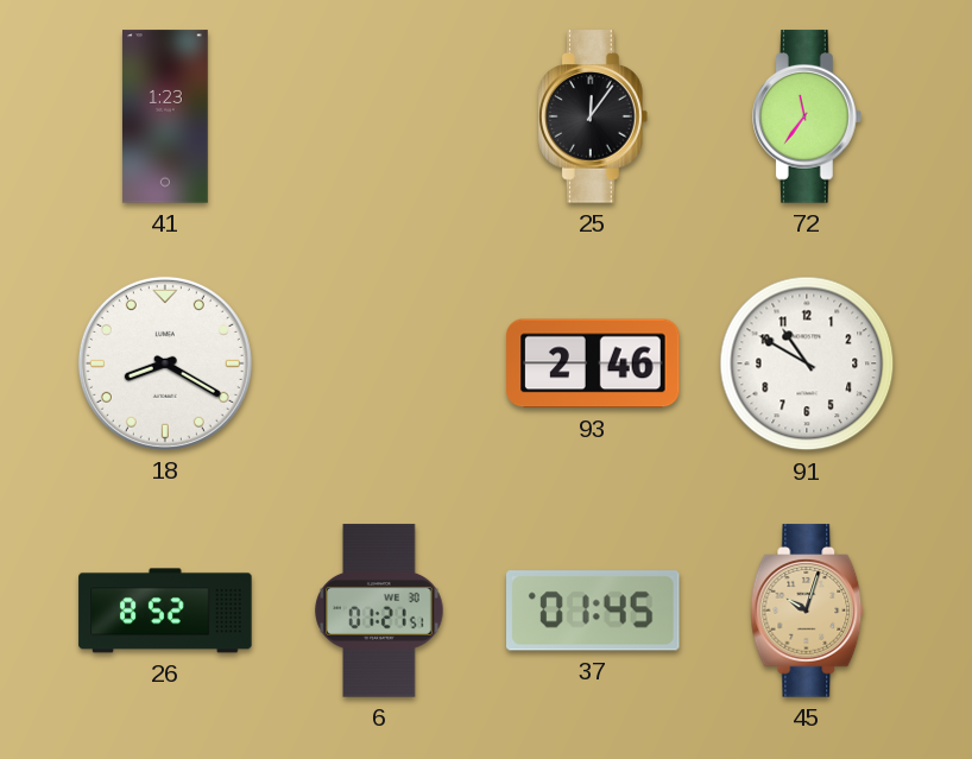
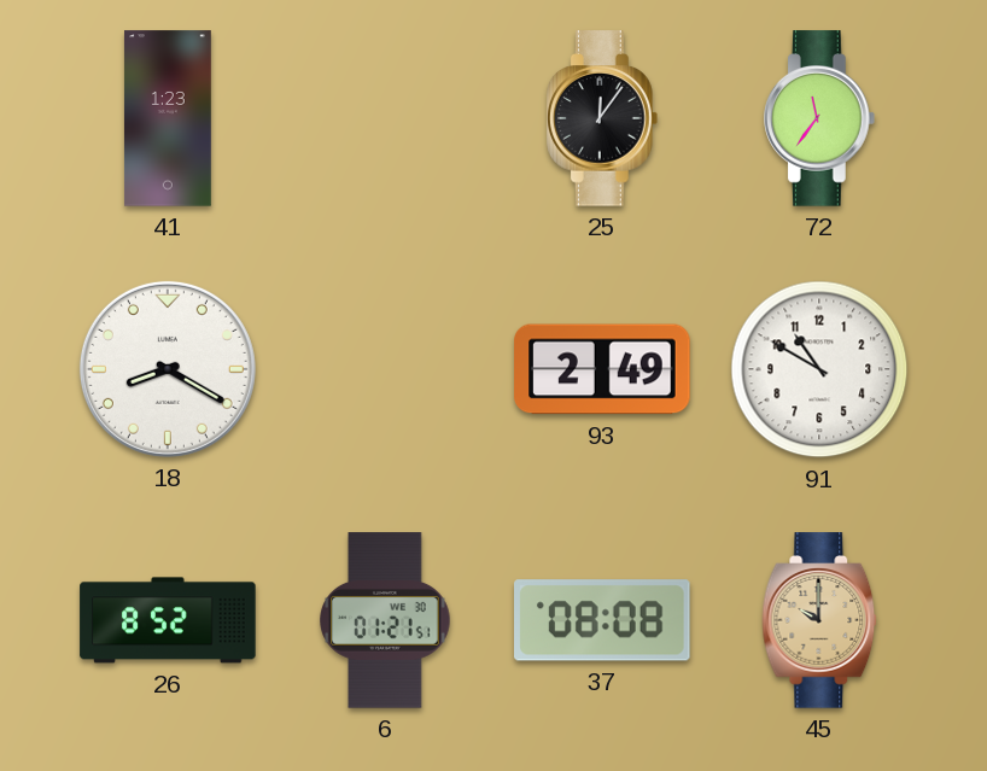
93: 2:46 -> 2:49
37: 01:45 -> 08:08
45: 10:03 -> 10:00
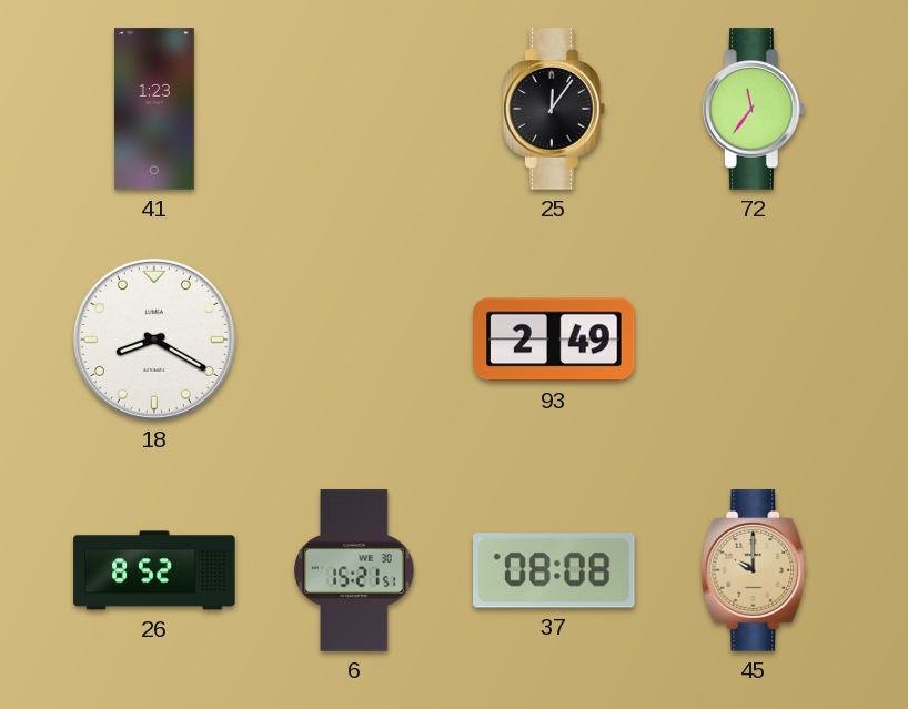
91: 10:50 -> none
6: 01:21 -> 15:21
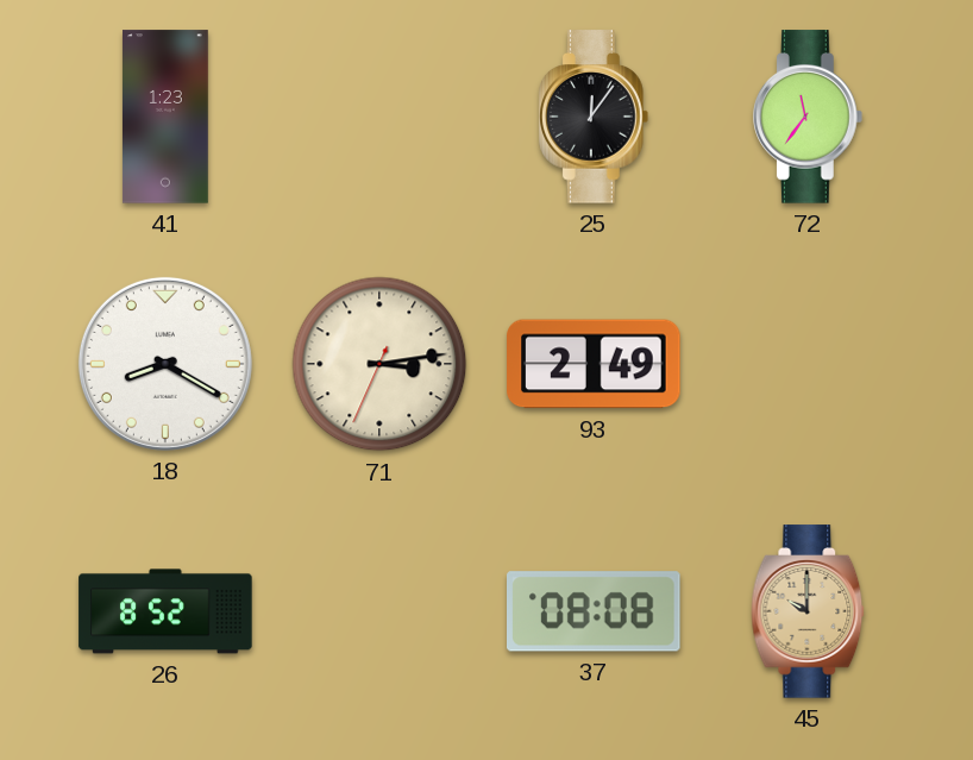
71: none -> 3:13
6: 15:21 -> none
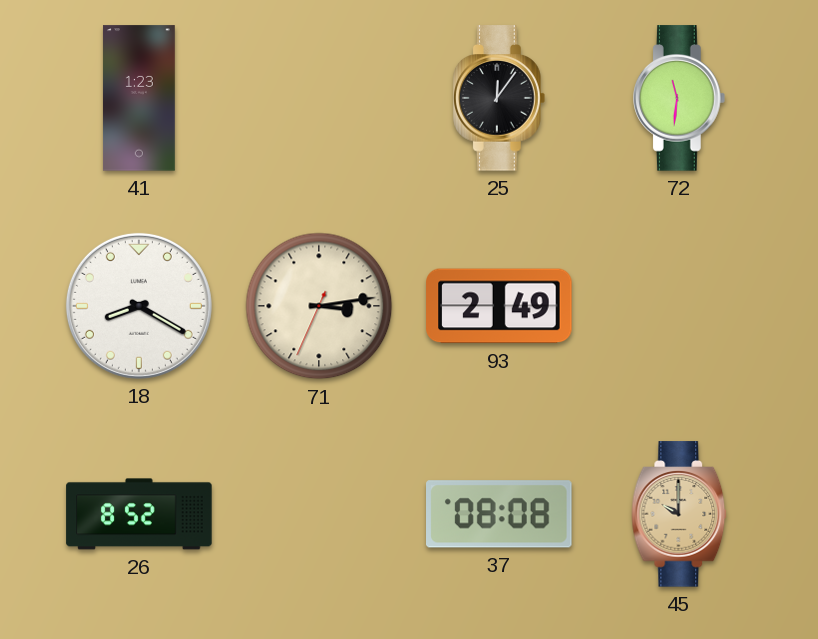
72: 11:36 -> 11:31
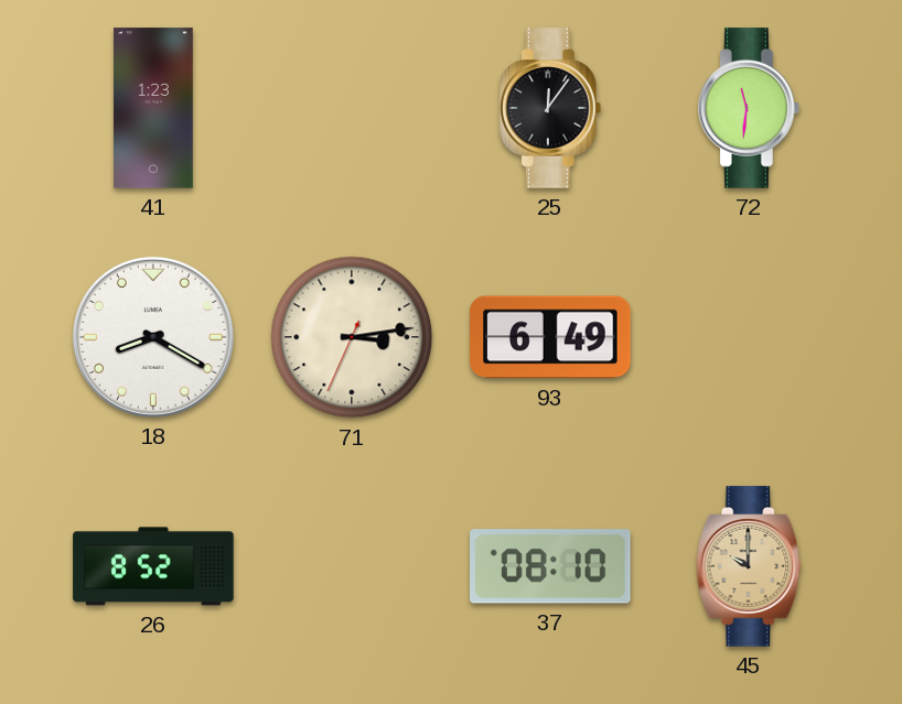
93: 2:49 -> 6:49
37: 08:08 -> 08:10
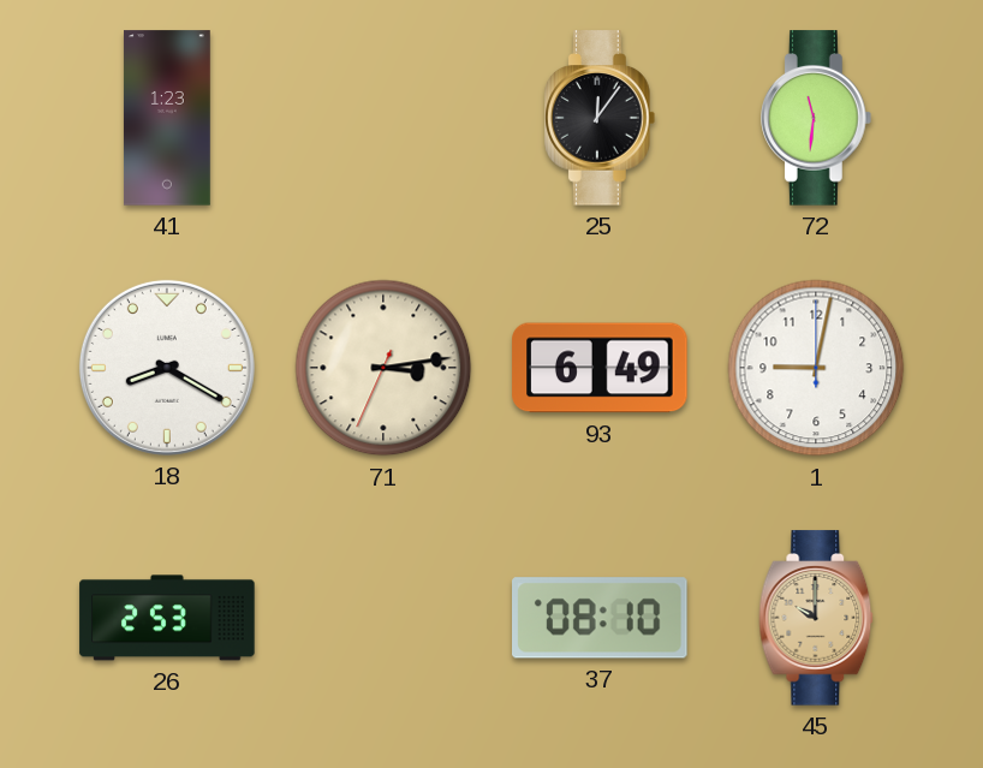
1: none -> 9:02
26: 8:52 -> 2:53
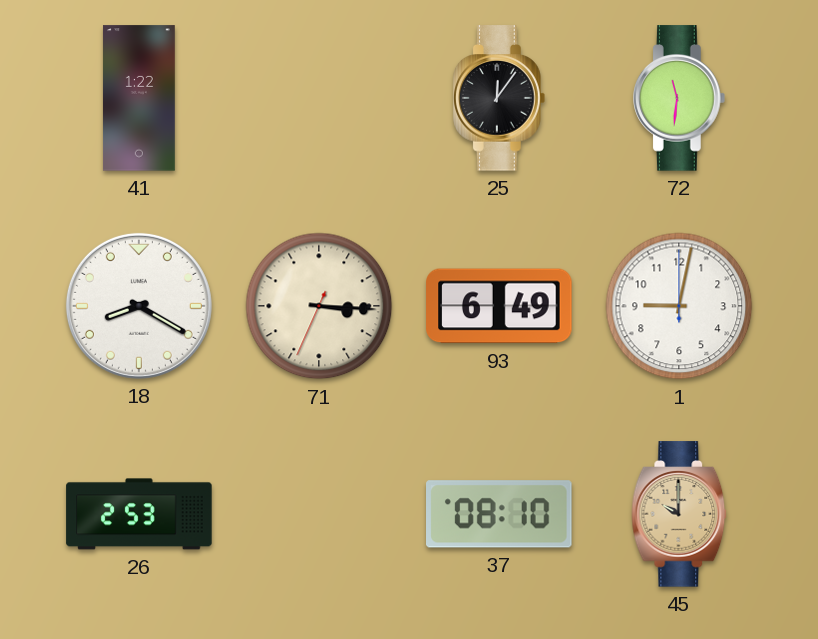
41: 1:23 -> 1:22
71: 3:13 -> 3:15
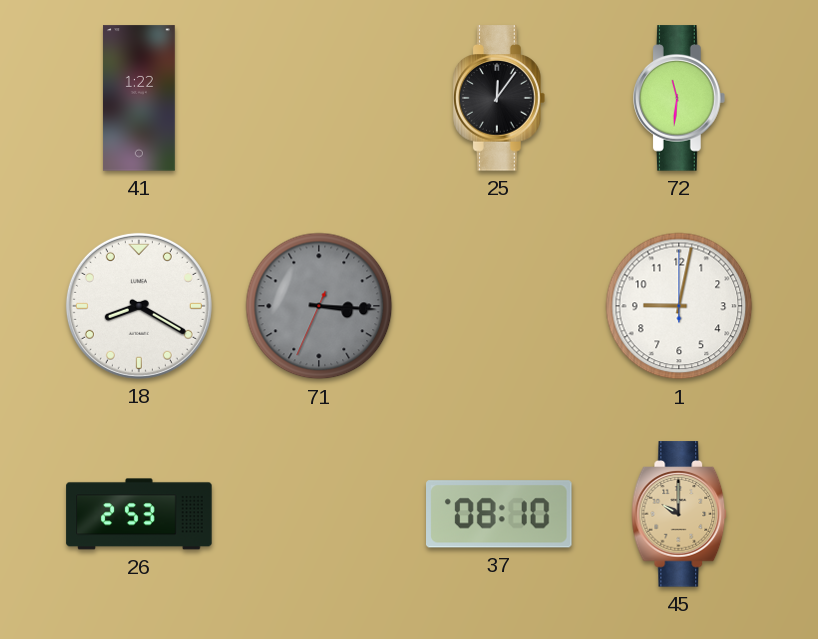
71 dial: cream -> grey
93: 6:49 -> none
